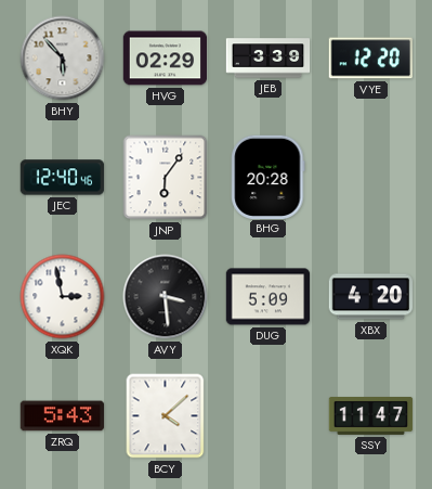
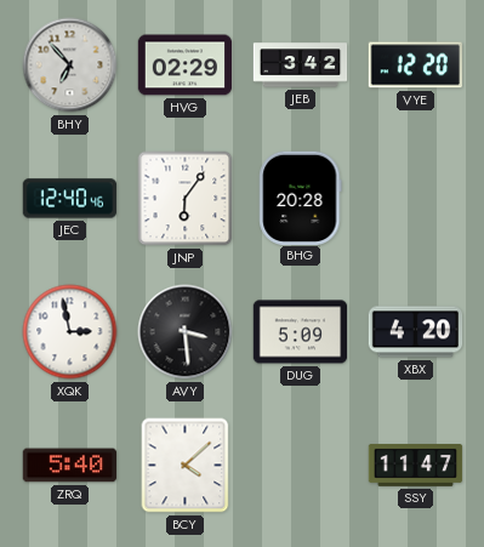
BHY: 5:53 -> 6:53
JEB: 3:39 -> 3:42
ZRQ: 5:43 -> 5:40
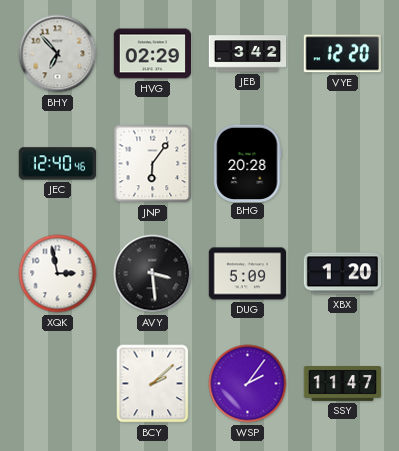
XBX: 4:20 -> 1:20
ZRQ: 5:40 -> none
BCY: 4:08 -> 2:08
WSP: none -> 2:06
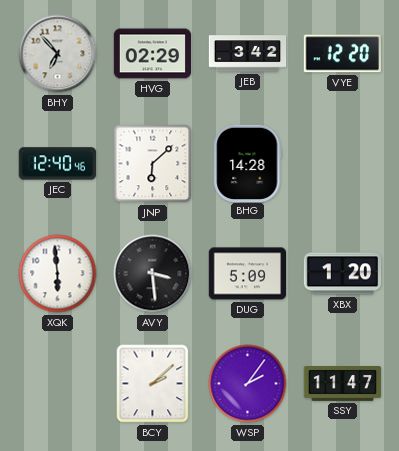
JNP: 6:06 -> 6:08
BHG: 20:28 -> 14:28
XQK: 2:58 -> 5:59
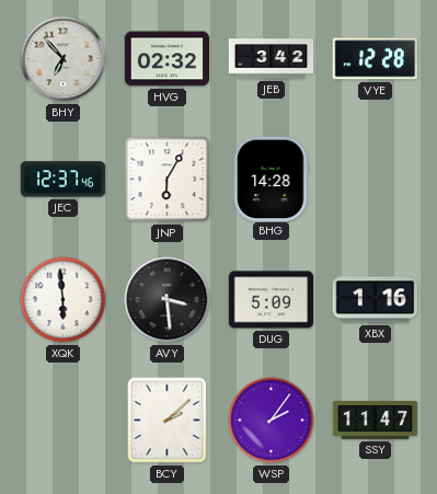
HVG: 02:29 -> 02:32
VYE: 12:20 -> 12:28
JEC: 12:40 -> 12:37
JNP: 6:08 -> 6:05
XBX: 1:20 -> 1:16
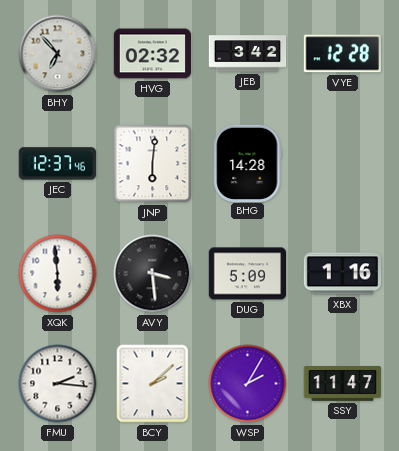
JNP: 6:05 -> 6:01
FMU: none -> 2:16
WSP: 2:06 -> 2:05
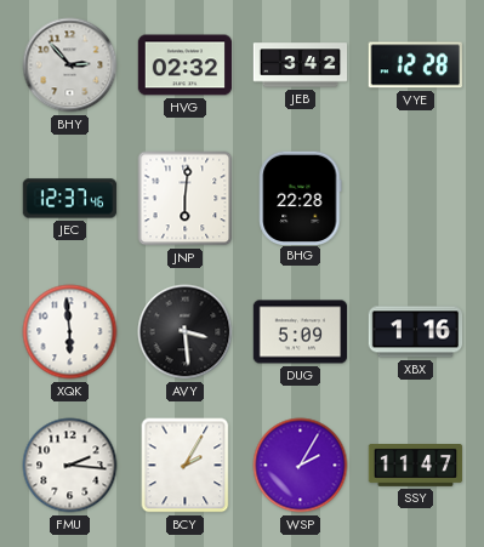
BHY: 6:53 -> 2:53
BHG: 14:28 -> 22:28
BCY: 2:08 -> 2:05
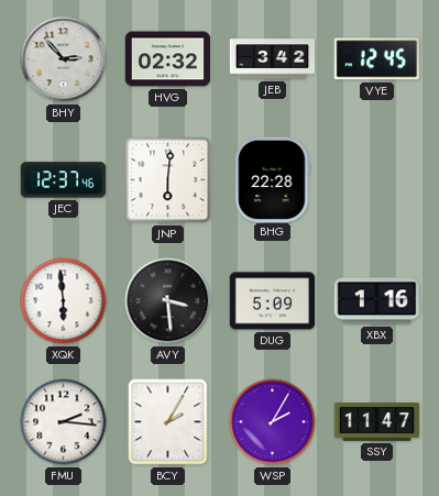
VYE: 12:28 -> 12:45
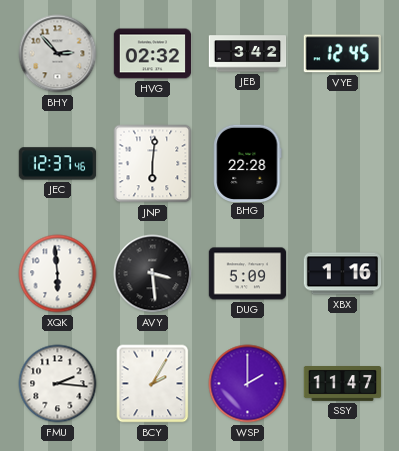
WSP: 2:05 -> 2:00
